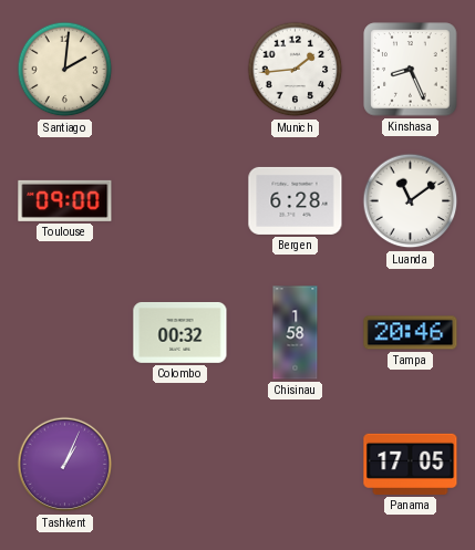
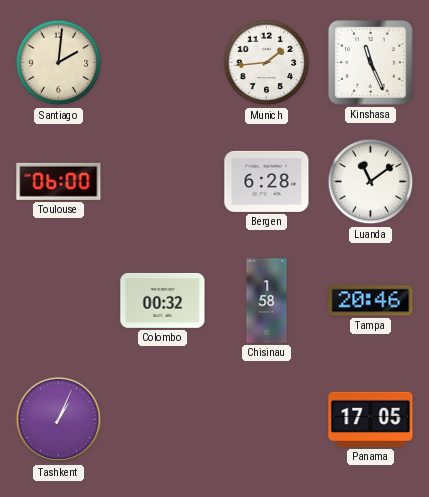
Kinshasa: 8:26 -> 11:26
Toulouse: 09:00 -> 06:00
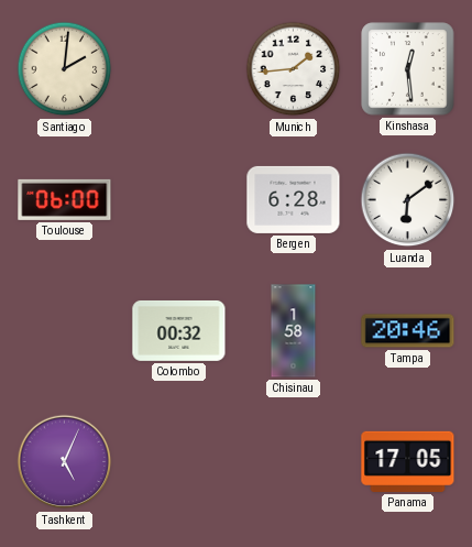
Kinshasa: 11:26 -> 12:29
Luanda: 11:09 -> 6:09
Tashkent: 1:04 -> 5:04
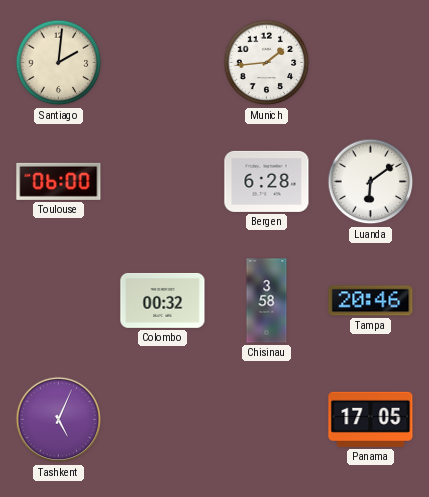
Kinshasa: 12:29 -> none
Chisinau: 1:58 -> 3:58
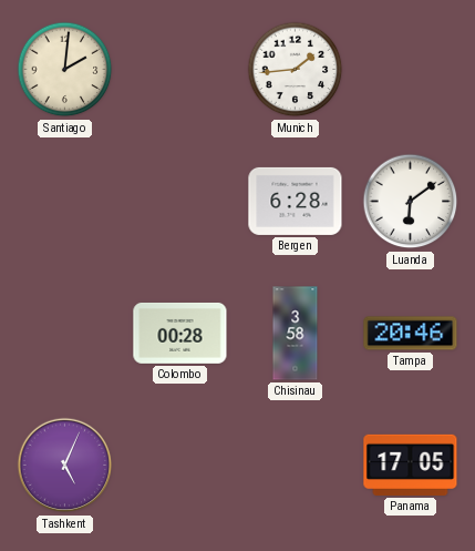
Toulouse: 06:00 -> none
Colombo: 00:32 -> 00:28
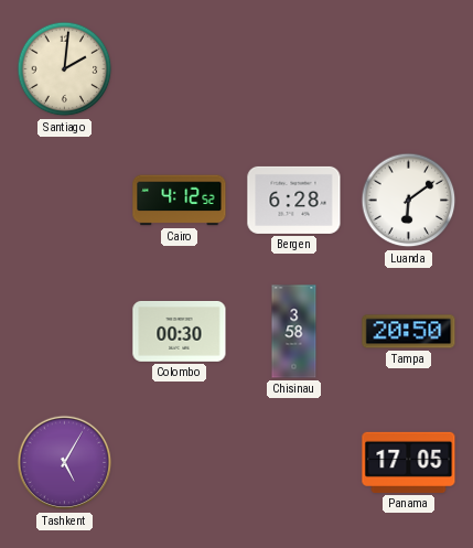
Munich: 1:44 -> none
Cairo: none -> 4:12
Colombo: 00:28 -> 00:30
Tampa: 20:46 -> 20:50
Tashkent: 5:04 -> 5:05
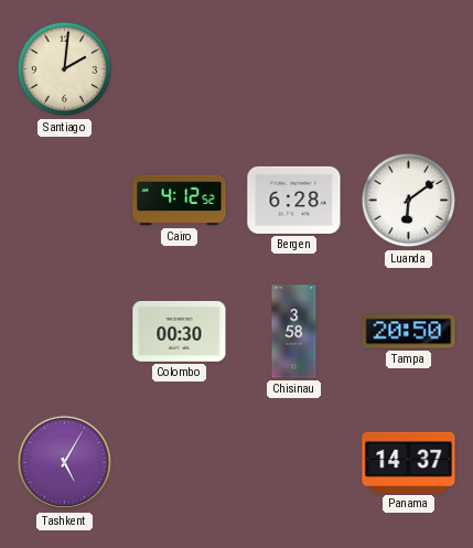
Panama: 17:05 -> 14:37
